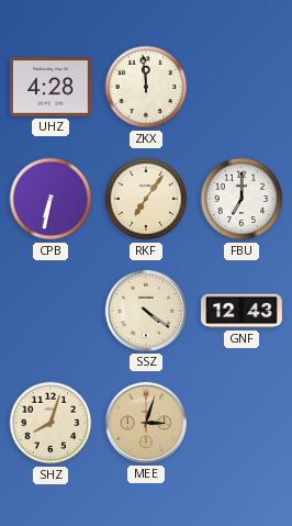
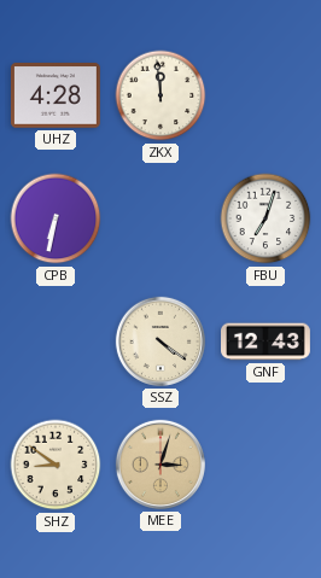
RKF: 7:06 -> none
FBU: 7:00 -> 7:03
SHZ: 8:03 -> 8:51
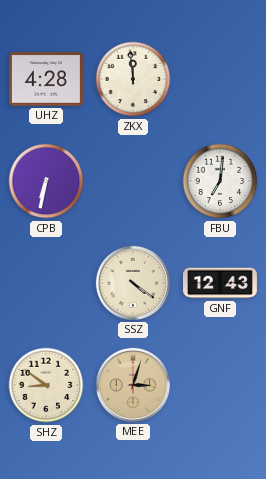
FBU: 7:03 -> 7:01
